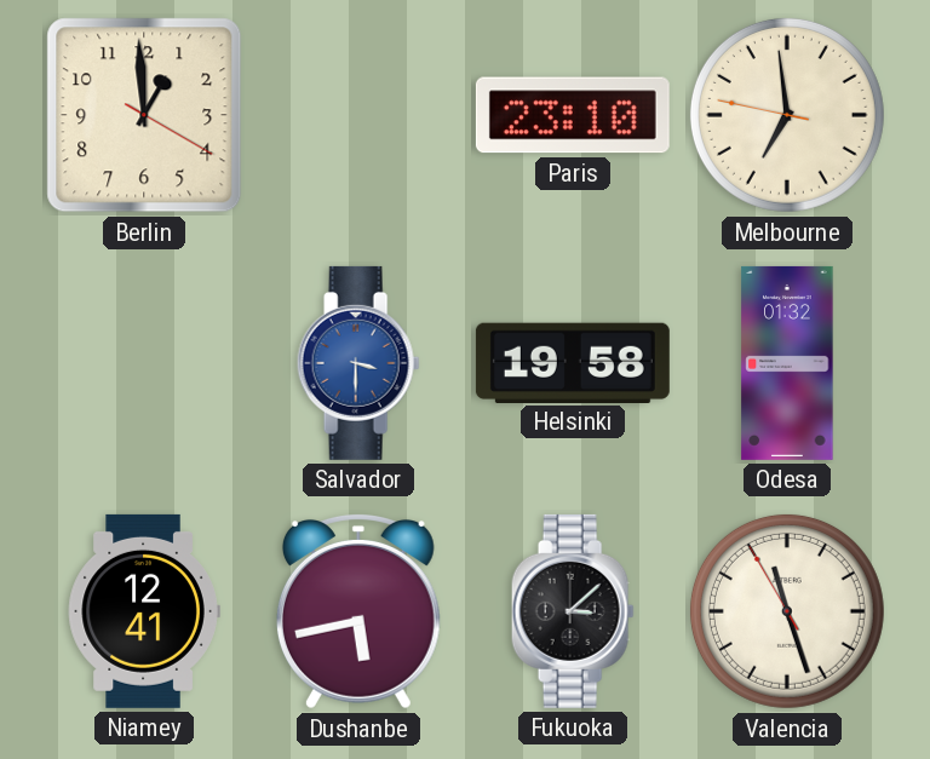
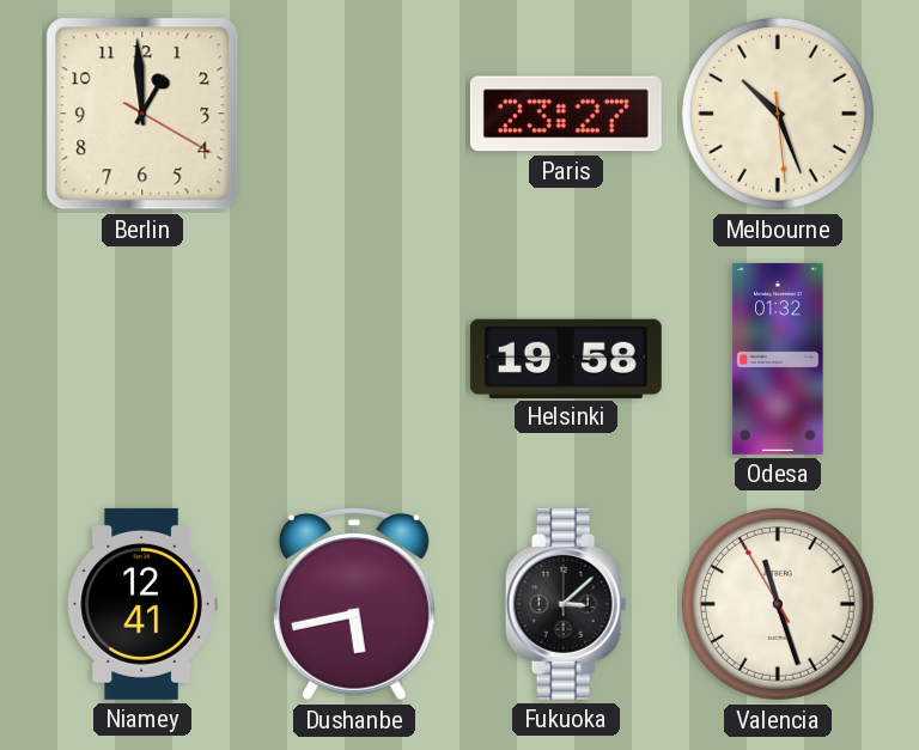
Paris: 23:10 -> 23:27
Melbourne: 6:58 -> 10:26
Salvador: 3:30 -> none
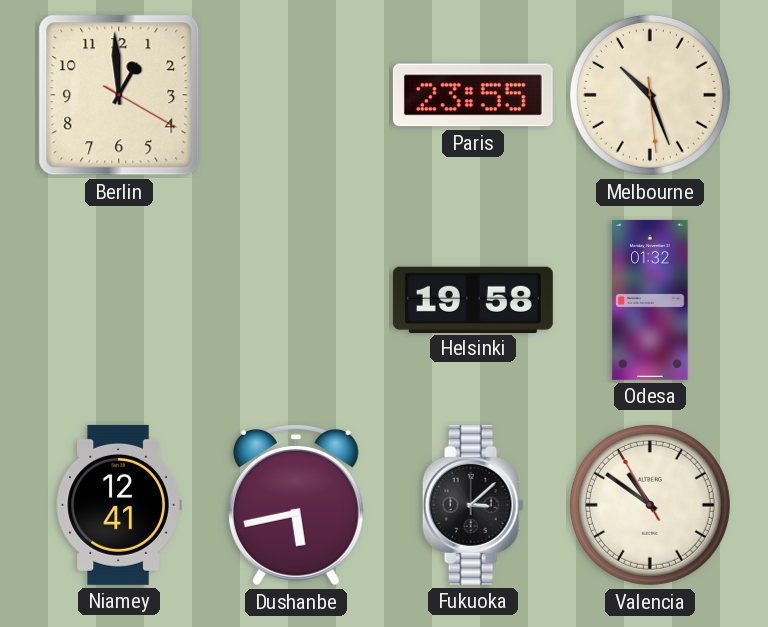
Paris: 23:27 -> 23:55
Valencia: 11:26 -> 10:50
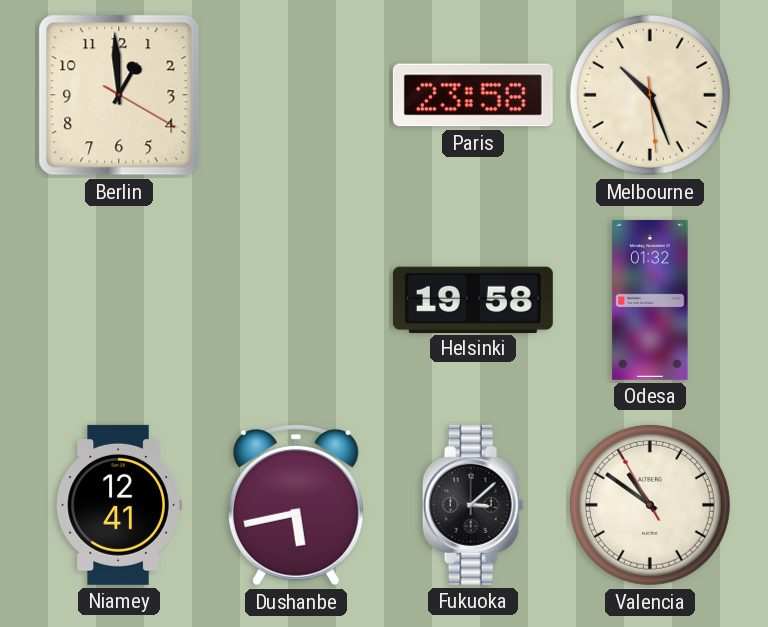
Paris: 23:55 -> 23:58
